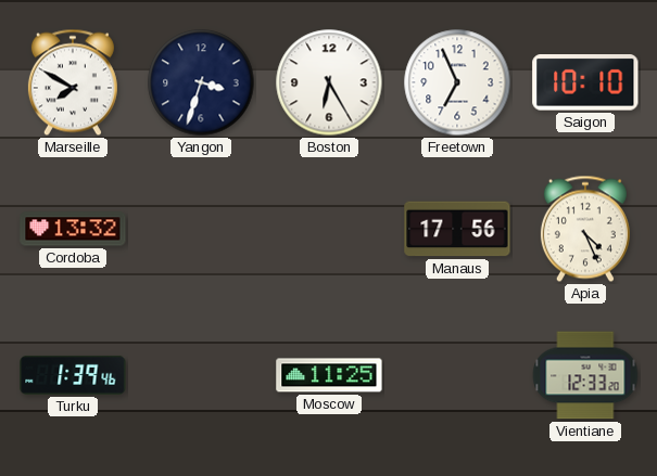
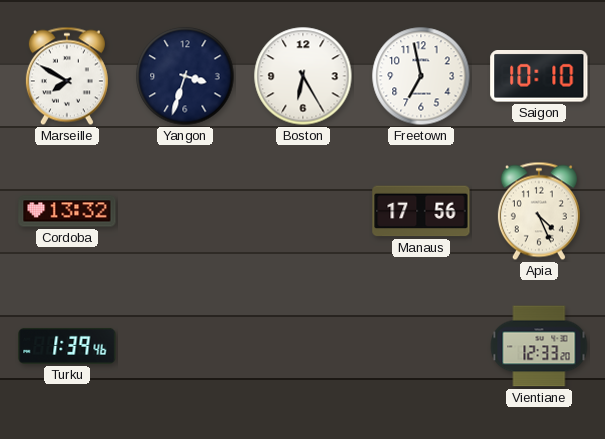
Freetown: 6:56 -> 6:58
Moscow: 11:25 -> none
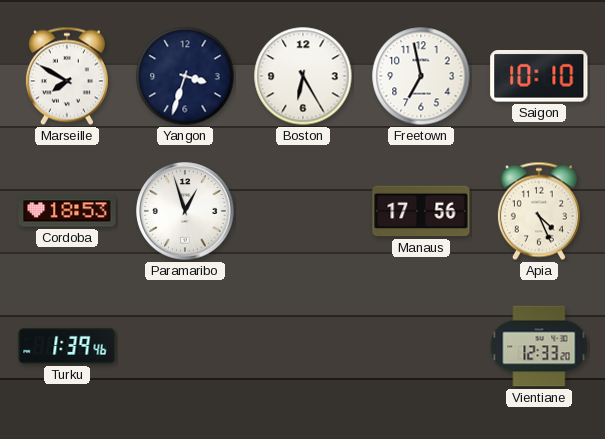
Cordoba: 13:32 -> 18:53
Paramaribo: none -> 12:57
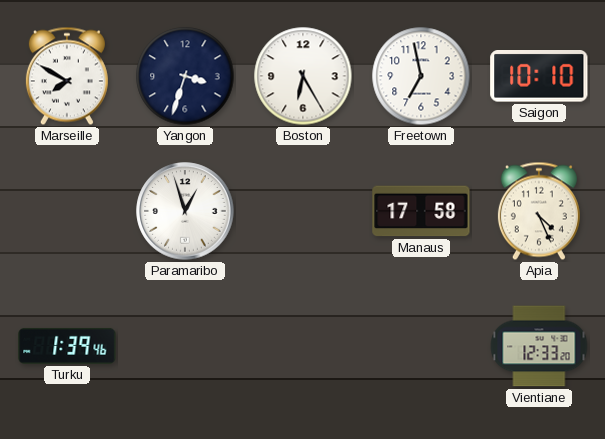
Cordoba: 18:53 -> none
Manaus: 17:56 -> 17:58
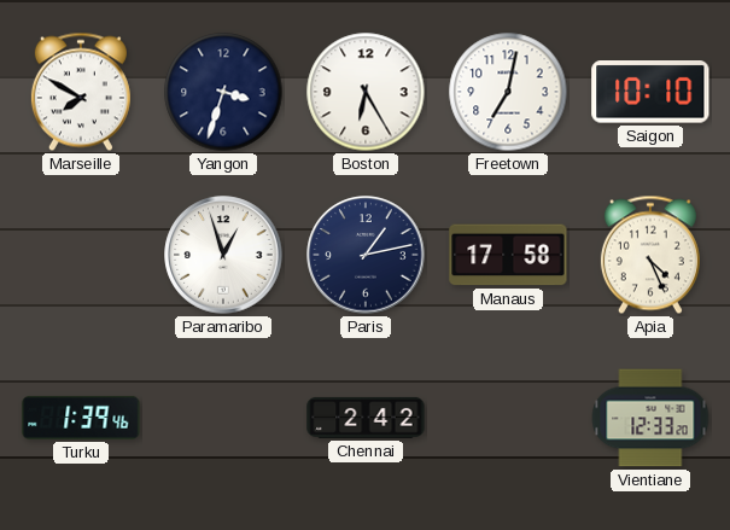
Freetown: 6:58 -> 7:02
Paris: none -> 1:13
Chennai: none -> 2:42
